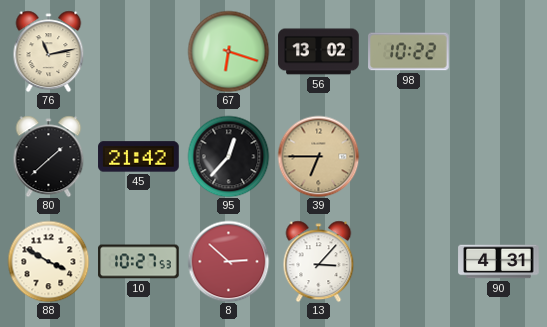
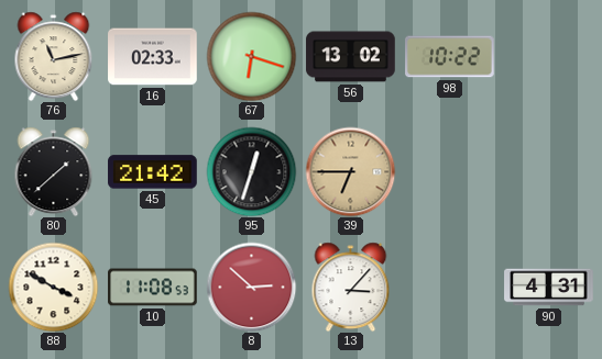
16: none -> 02:33
95: 12:37 -> 12:33
10: 10:27 -> 11:08
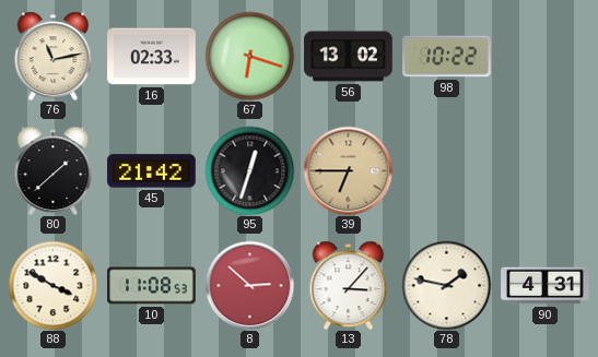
78: none -> 1:47
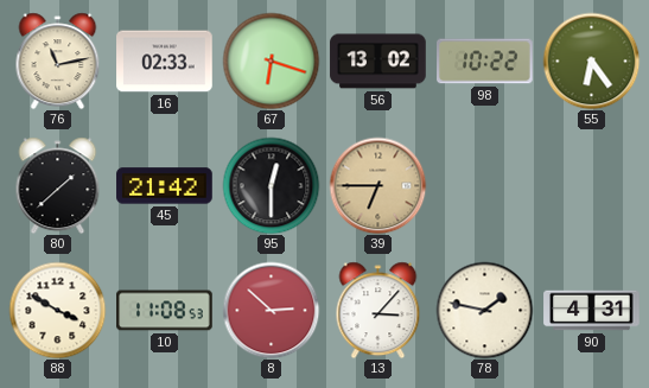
55: none -> 6:24
95: 12:33 -> 12:30
